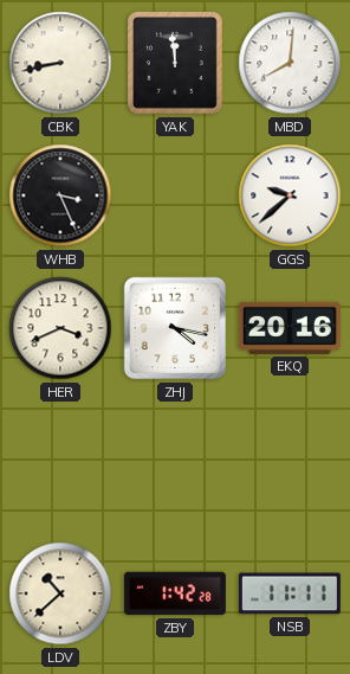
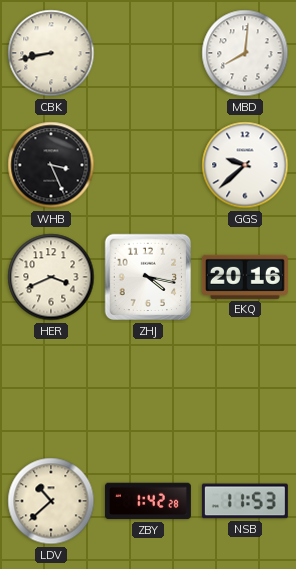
YAK: 11:59 -> none
NSB: 11:11 -> 11:53
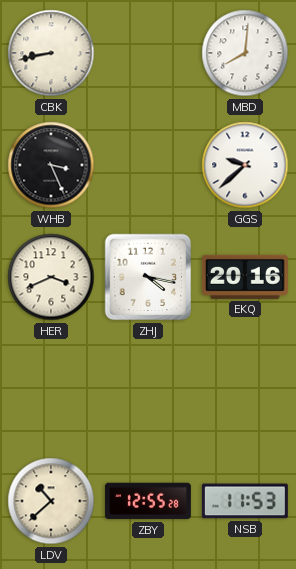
ZBY: 1:42 -> 12:55
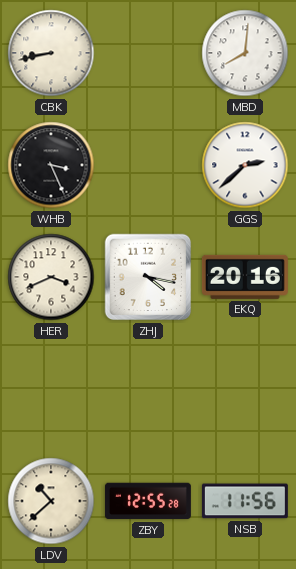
GGS: 9:38 -> 2:38
NSB: 11:53 -> 11:56
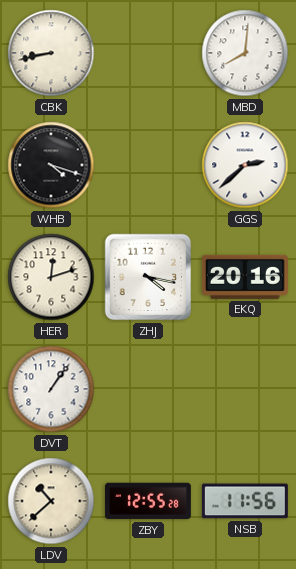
WHB: 3:26 -> 4:18
HER: 3:41 -> 12:12
DVT: none -> 1:06
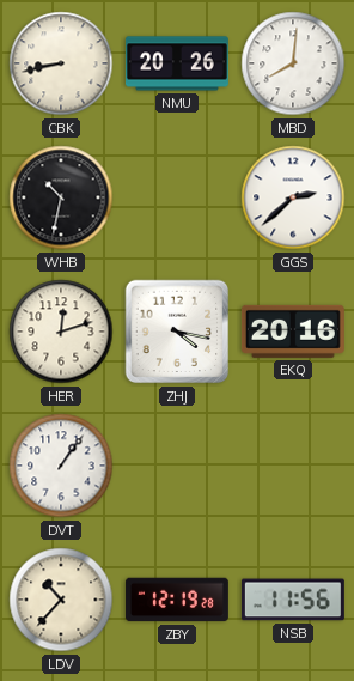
NMU: none -> 20:26
WHB: 4:18 -> 10:32
LDV: 10:38 -> 10:37
ZBY: 12:55 -> 12:19
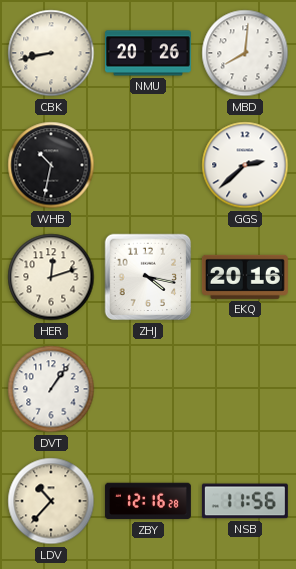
ZBY: 12:19 -> 12:16
